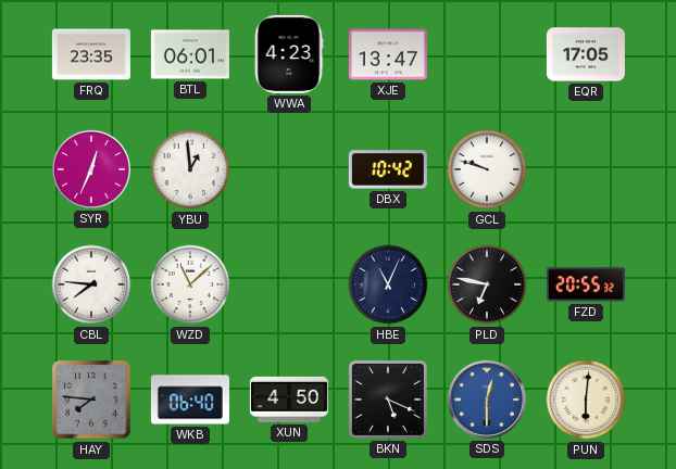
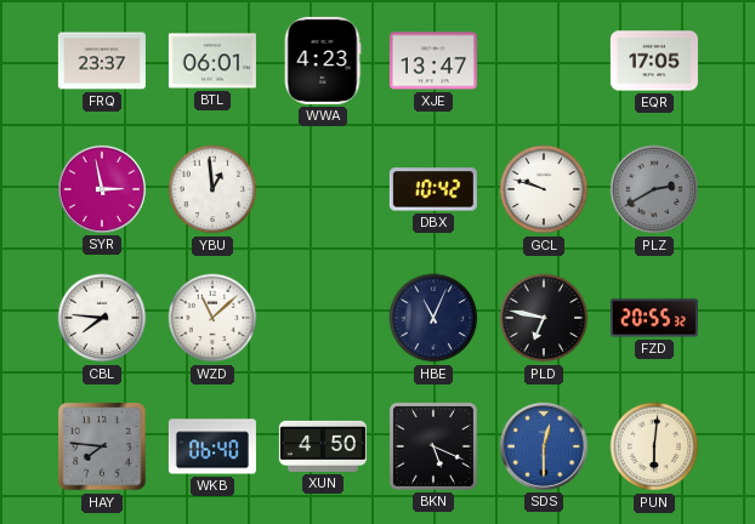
FRQ: 23:35 -> 23:37
SYR: 12:34 -> 2:58
PLZ: none -> 2:40
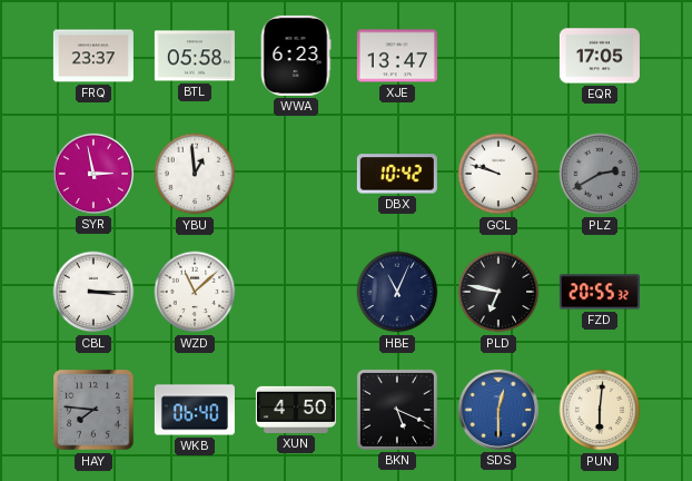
BTL: 06:01 -> 05:58
WWA: 4:23 -> 6:23
CBL: 7:46 -> 3:15
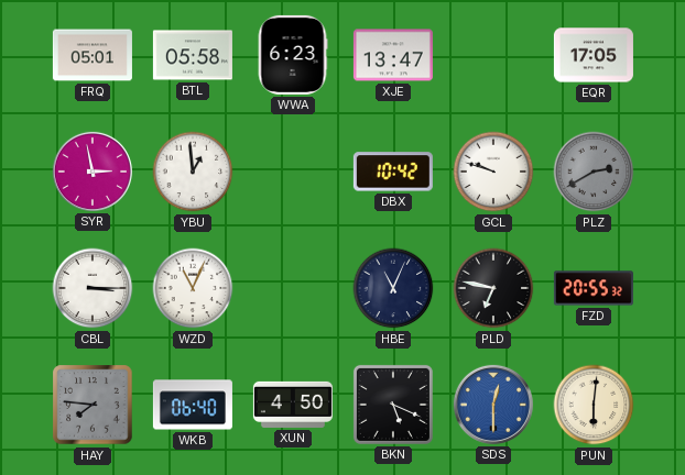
FRQ: 23:37 -> 05:01
WZD: 11:08 -> 11:04
